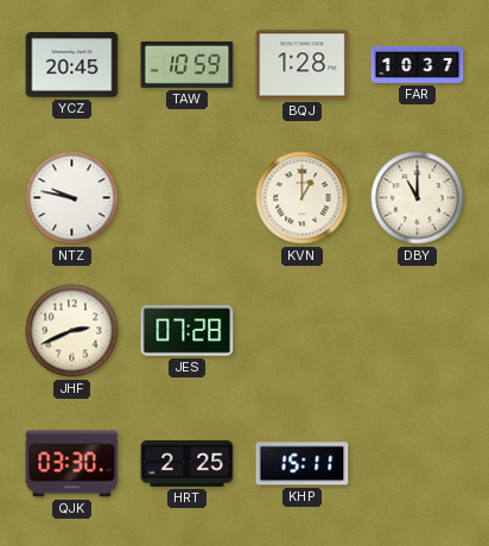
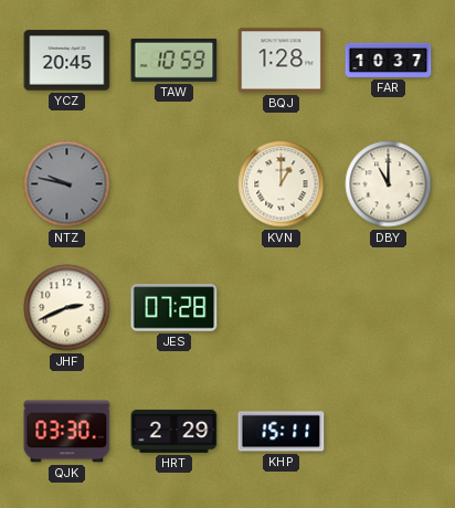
NTZ dial: white -> grey
HRT: 2:25 -> 2:29
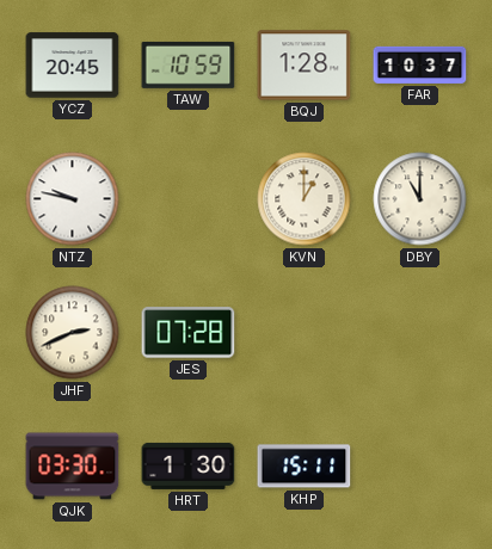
NTZ dial: grey -> white
HRT: 2:29 -> 1:30
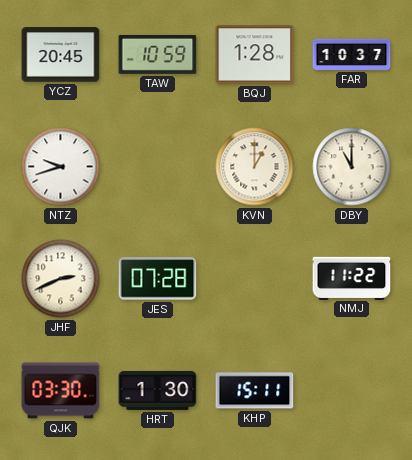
NTZ: 9:47 -> 9:42
NMJ: none -> 11:22
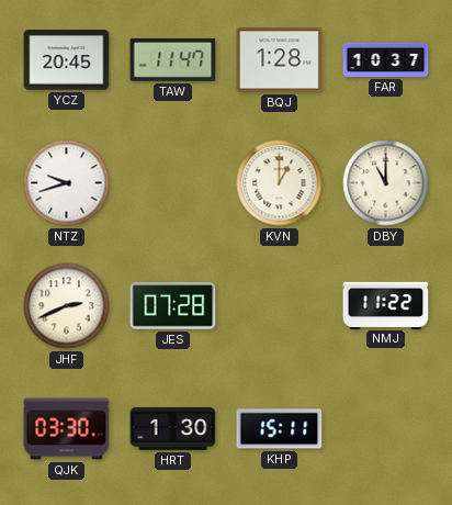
TAW: 10:59 -> 11:47
